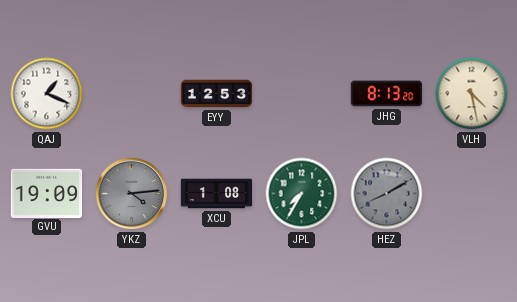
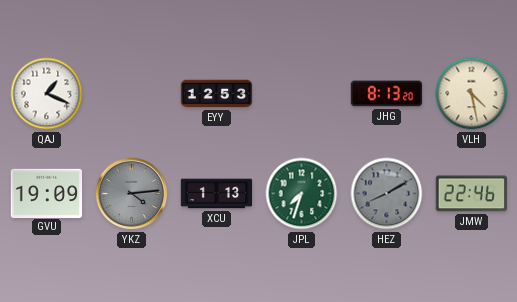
XCU: 1:08 -> 1:13
JPL: 7:35 -> 7:33
JMW: none -> 22:46
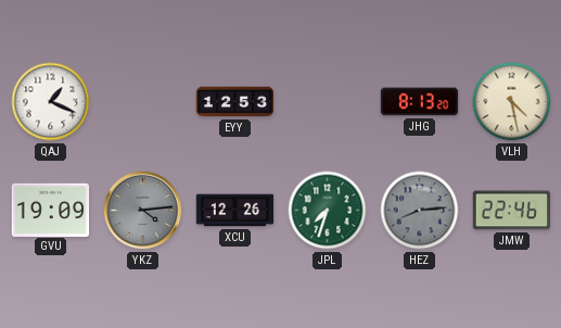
XCU: 1:13 -> 12:26
HEZ: 8:10 -> 8:14
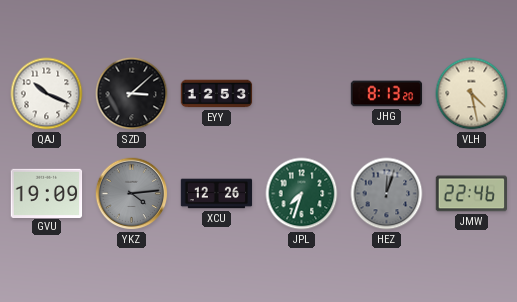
QAJ: 1:19 -> 10:19
SZD: none -> 3:08
HEZ: 8:14 -> 12:03
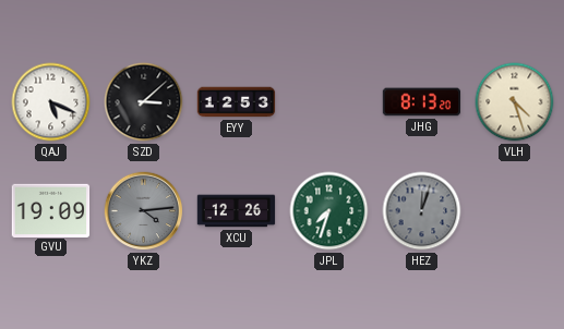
QAJ: 10:19 -> 5:19
VLH: 4:28 -> 4:27
JMW: 22:46 -> none
